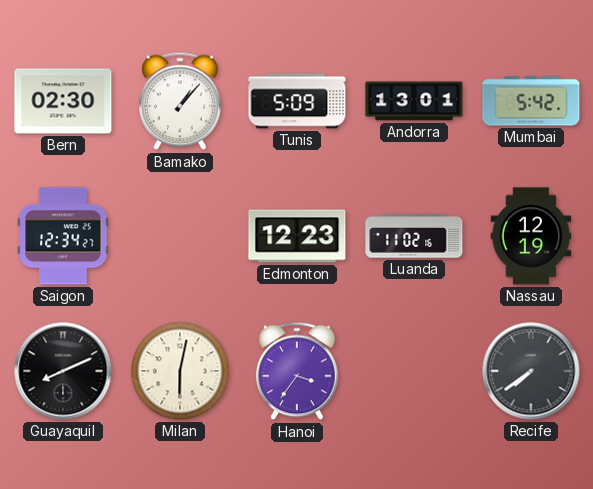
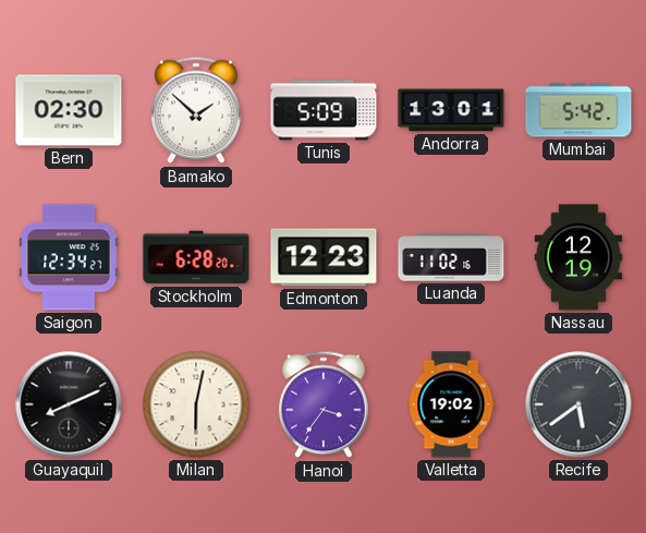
Bamako: 1:07 -> 1:52
Stockholm: none -> 6:28
Valletta: none -> 19:02
Recife: 7:39 -> 5:39
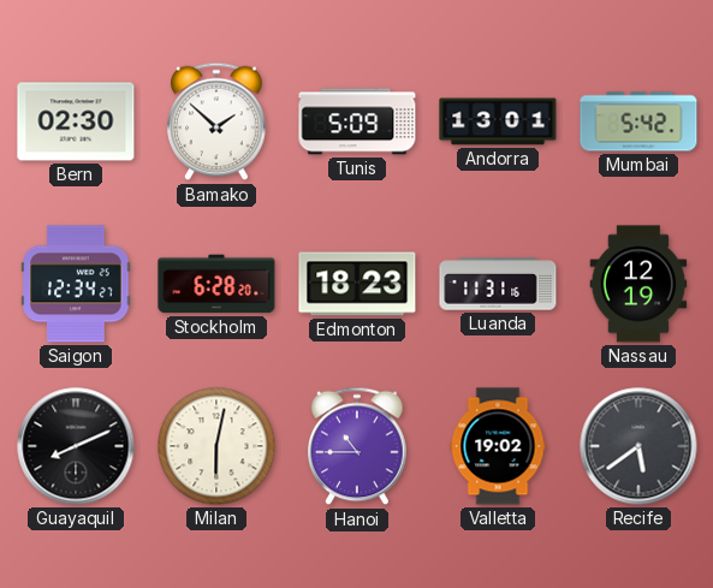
Edmonton: 12:23 -> 18:23
Luanda: 11:02 -> 11:31
Hanoi: 3:36 -> 10:45
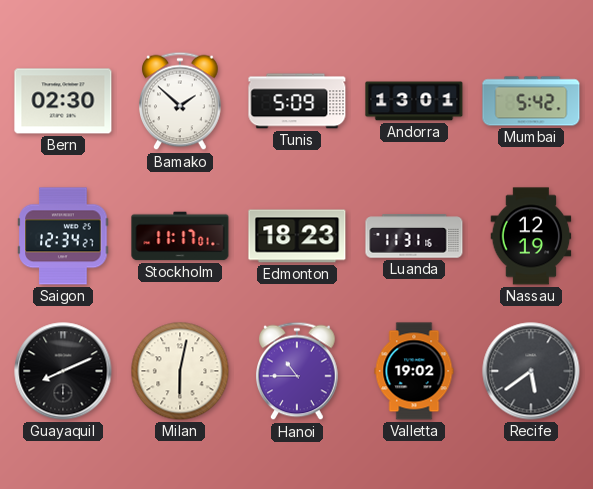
Stockholm: 6:28 -> 11:17
